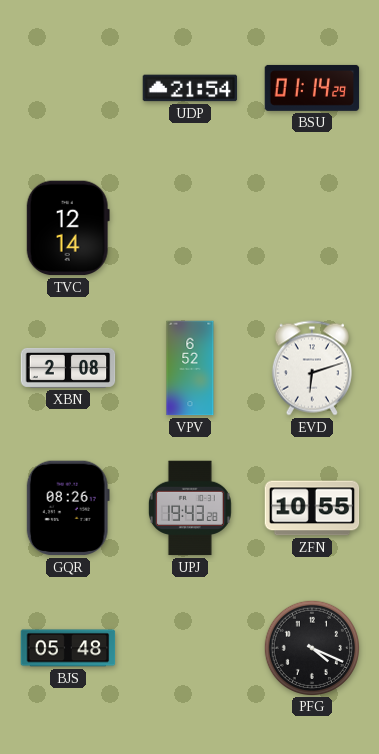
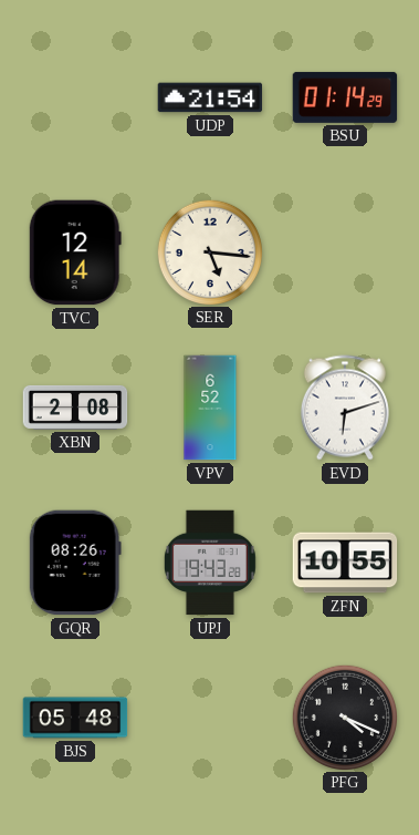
SER: none -> 5:16
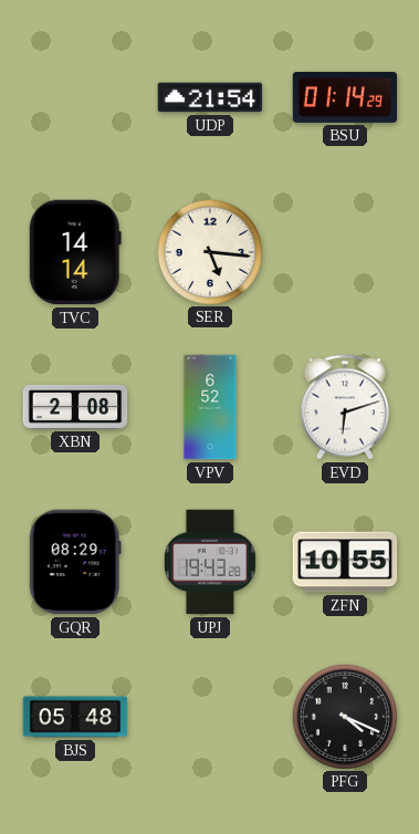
TVC: 12:14 -> 14:14
GQR: 08:26 -> 08:29
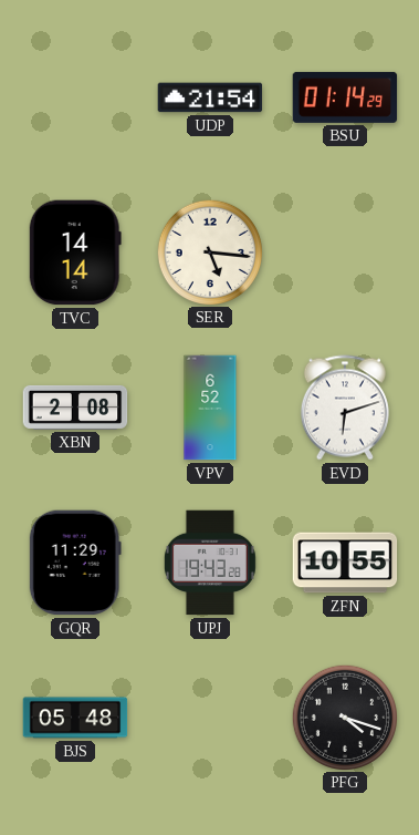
GQR: 08:29 -> 11:29
PFG: 4:19 -> 4:18
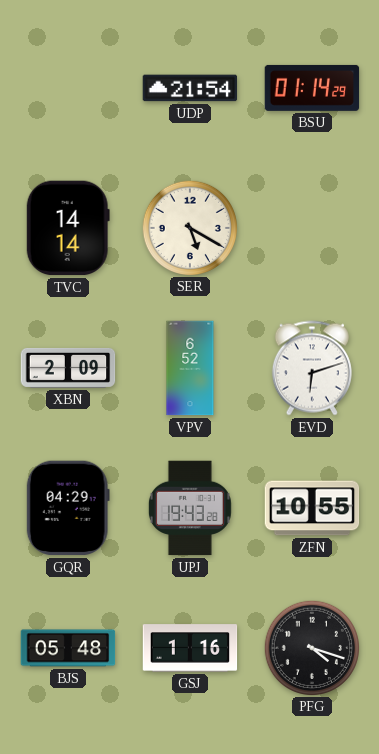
SER: 5:16 -> 5:20
XBN: 2:08 -> 2:09
GQR: 11:29 -> 04:29
GSJ: none -> 1:16
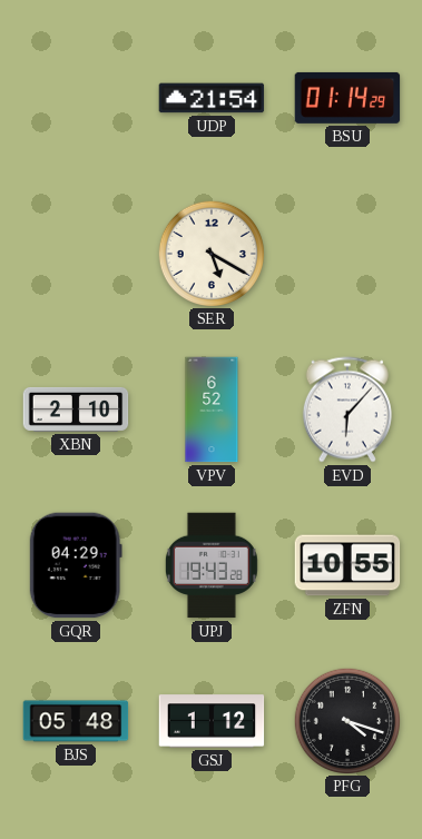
TVC: 14:14 -> none
XBN: 2:09 -> 2:10
EVD: 6:12 -> 6:07
GSJ: 1:16 -> 1:12
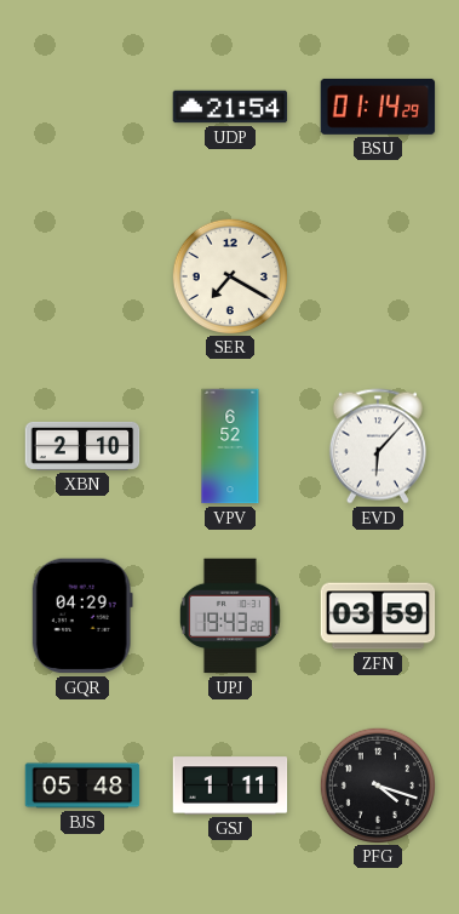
SER: 5:20 -> 7:20
ZFN: 10:55 -> 03:59
GSJ: 1:12 -> 1:11
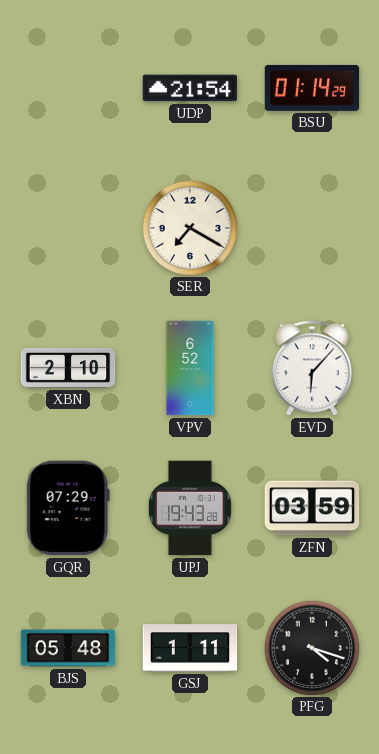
GQR: 04:29 -> 07:29
